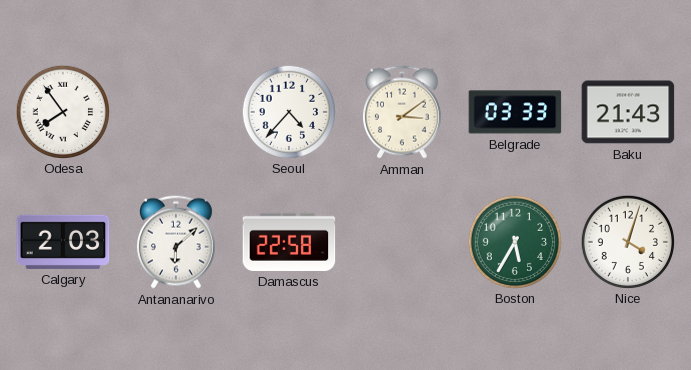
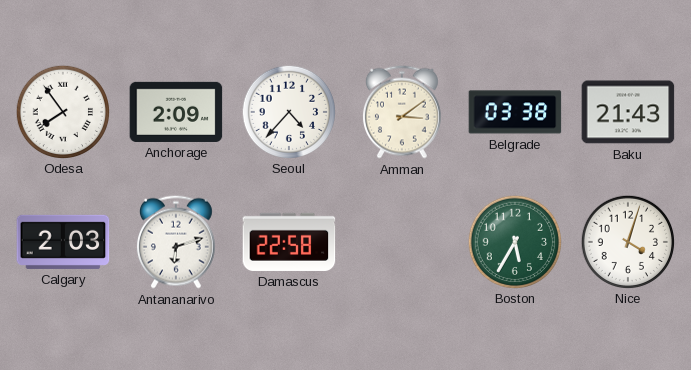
Anchorage: none -> 2:09
Belgrade: 03:33 -> 03:38
Antananarivo: 6:08 -> 6:12
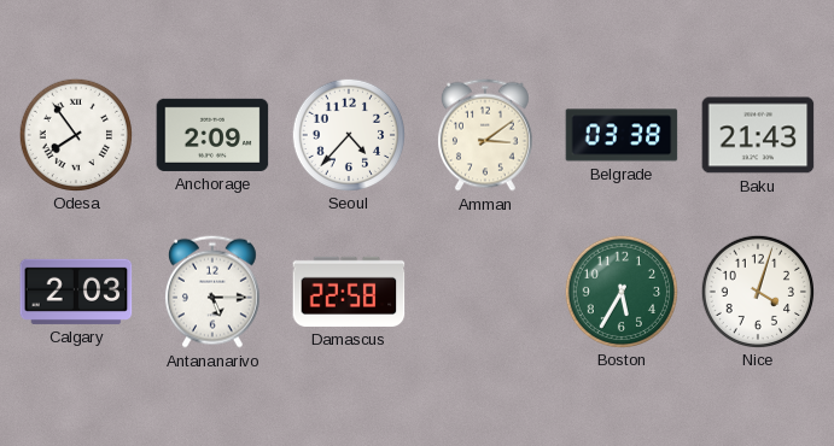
Antananarivo: 6:12 -> 5:15
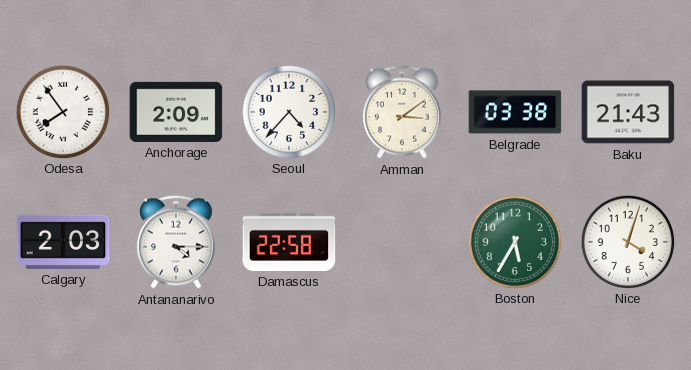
Antananarivo: 5:15 -> 4:15
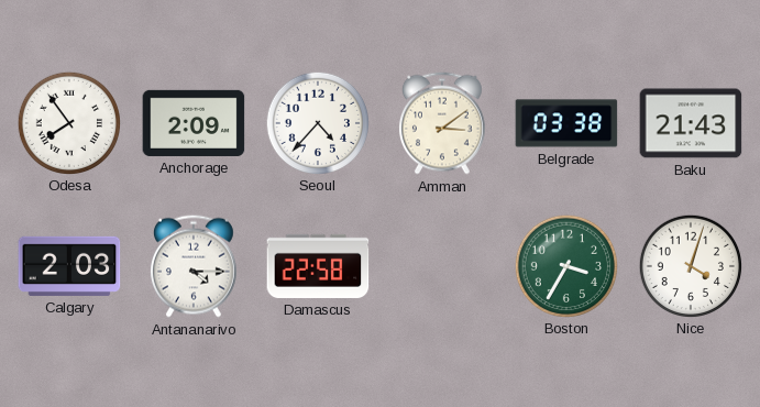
Boston: 5:35 -> 3:35
